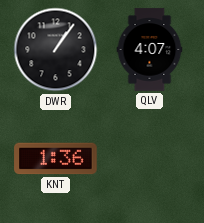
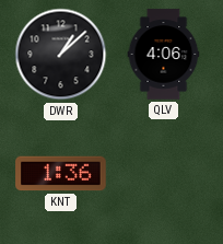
DWR: 1:06 -> 1:08
QLV: 4:07 -> 4:06
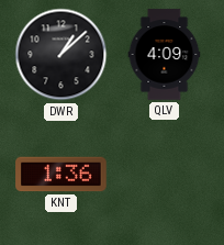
QLV: 4:06 -> 4:09
